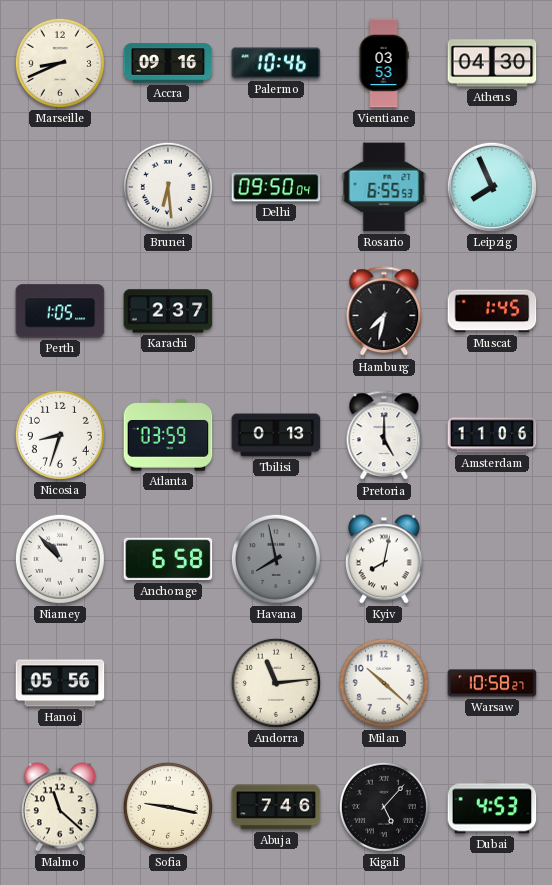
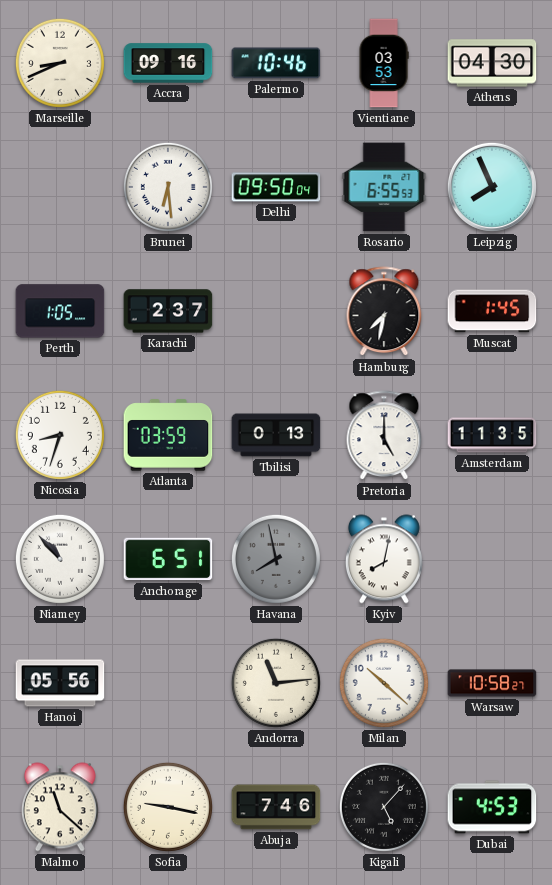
Amsterdam: 11:06 -> 11:35
Anchorage: 6:58 -> 6:51
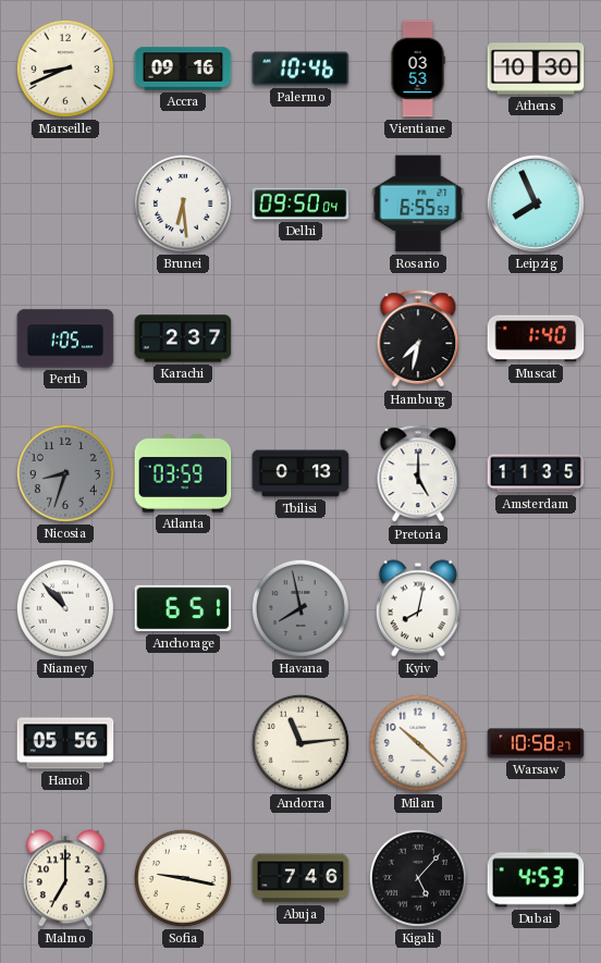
Athens: 04:30 -> 10:30
Muscat: 1:45 -> 1:40
Nicosia dial: white -> grey
Malmo: 11:22 -> 7:00
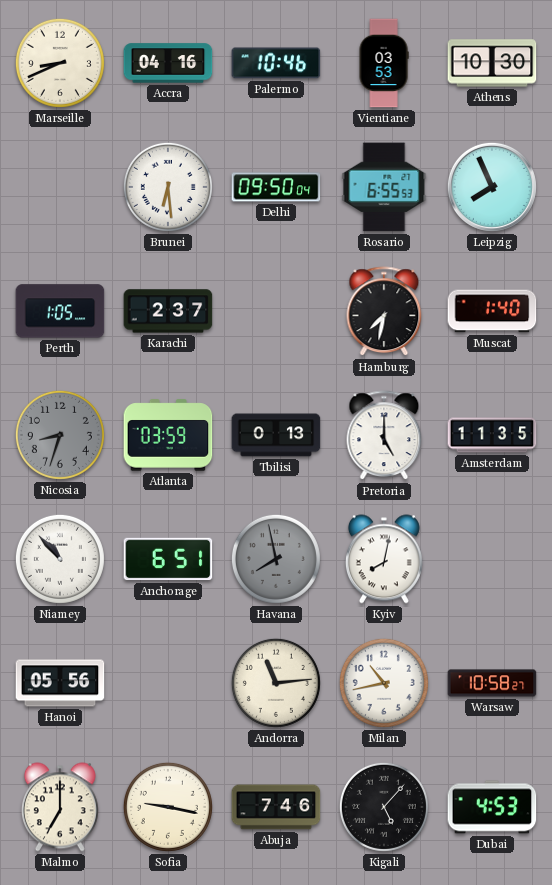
Accra: 09:16 -> 04:16
Milan: 10:22 -> 10:43
